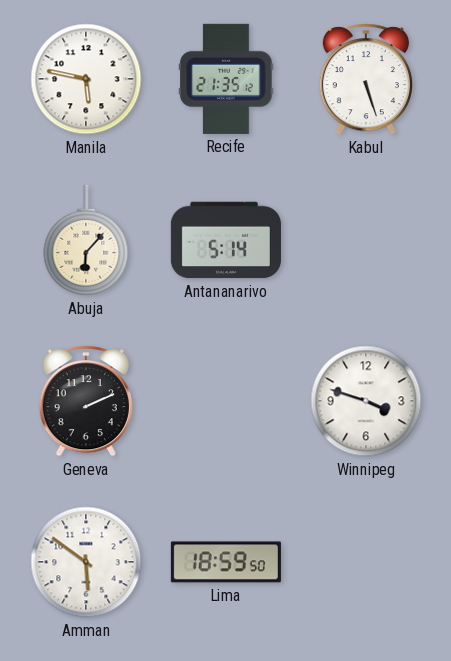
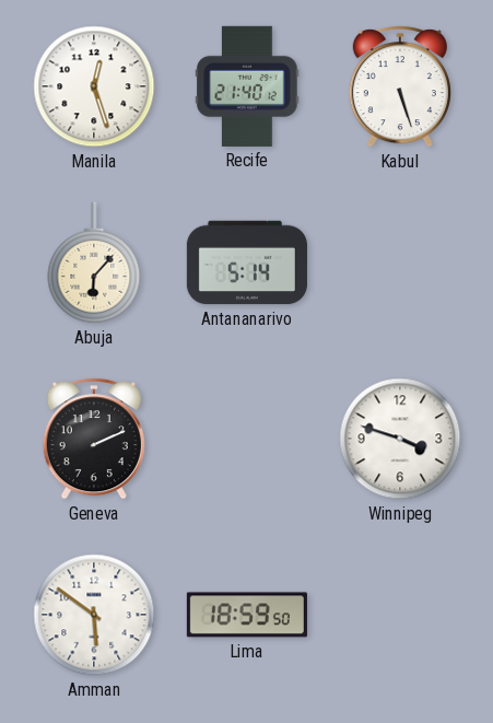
Manila: 5:47 -> 12:27
Recife: 21:35 -> 21:40
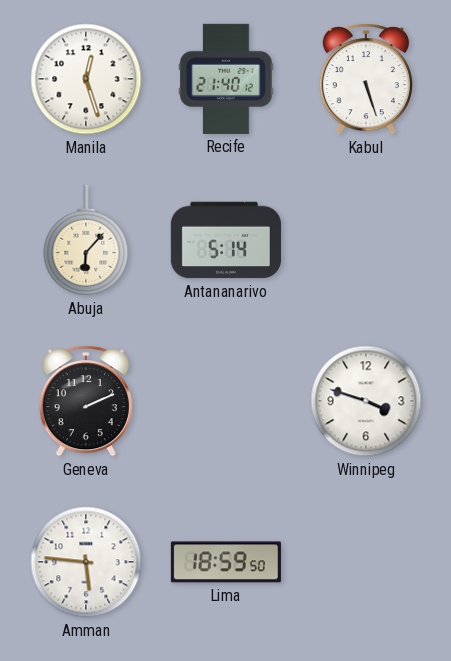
Amman: 5:51 -> 5:46
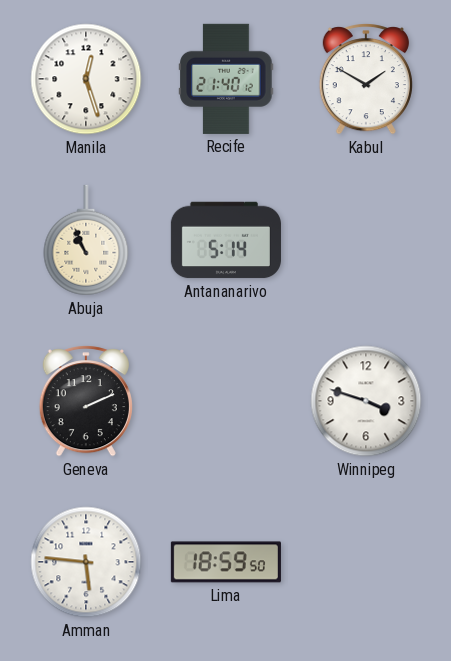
Kabul: 5:27 -> 1:50
Abuja: 6:07 -> 10:56
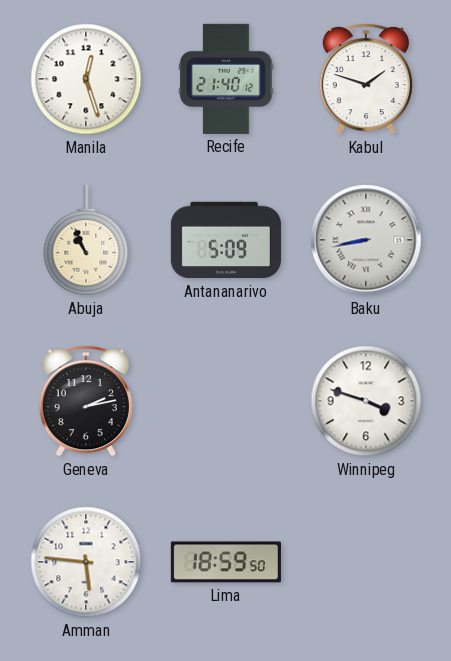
Kabul: 1:50 -> 1:48
Antananarivo: 5:14 -> 5:09
Baku: none -> 8:43
Geneva: 2:11 -> 2:13
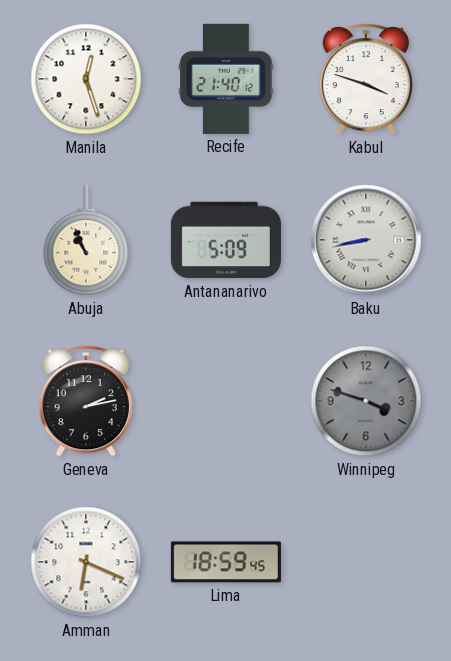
Kabul: 1:48 -> 3:48
Winnipeg dial: white -> grey
Amman: 5:46 -> 6:19
Lima: 18:59:50 -> 18:59:45
